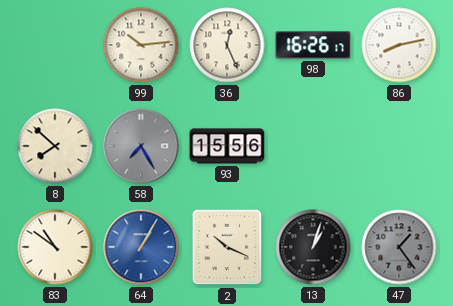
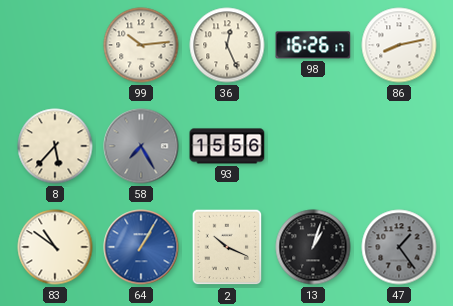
8: 7:52 -> 5:37
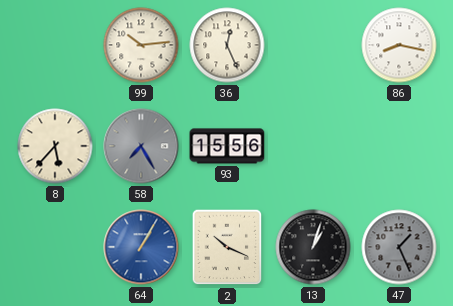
98: 16:26 -> none
86: 8:13 -> 8:17
83: 10:51 -> none
47: 1:24 -> 1:26
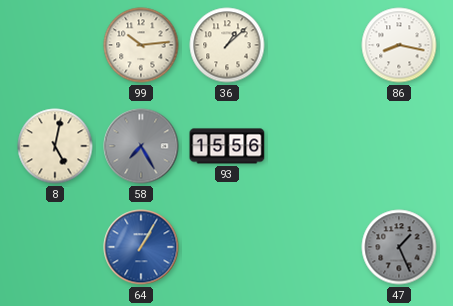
36: 12:26 -> 1:08
8: 5:37 -> 5:02
2: 10:19 -> none
13: 1:03 -> none
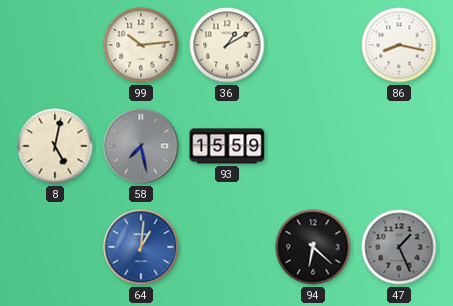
36: 1:08 -> 1:10
58: 7:25 -> 7:28
93: 15:56 -> 15:59
64: 1:05 -> 1:01
94: none -> 6:22
